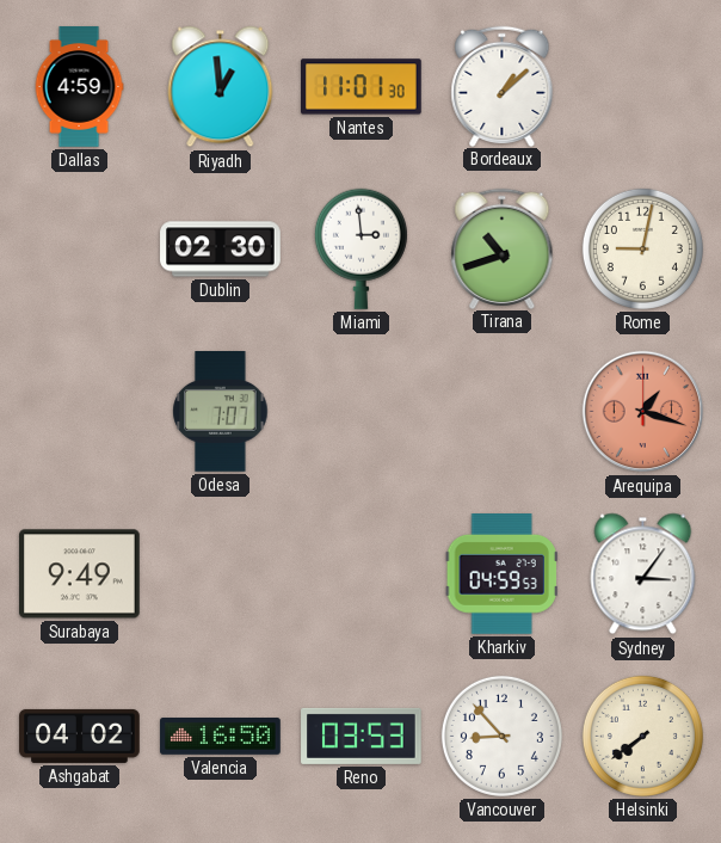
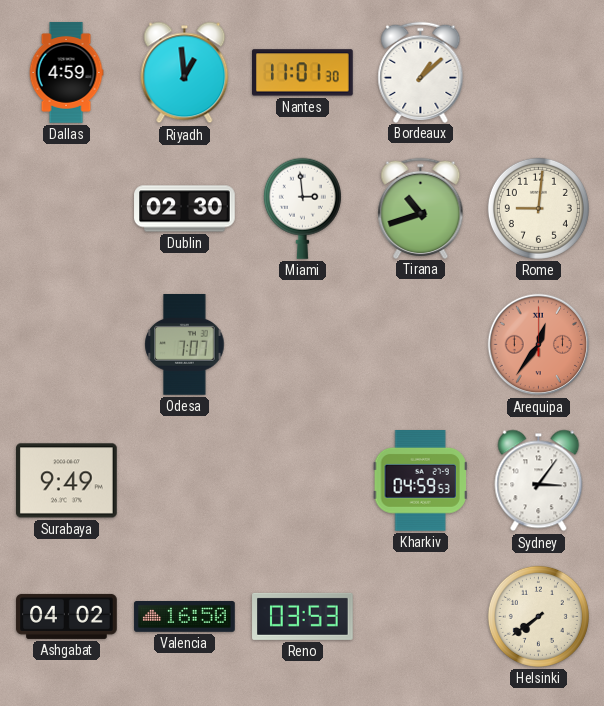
Rome: 9:02 -> 9:01
Arequipa: 1:18 -> 12:36
Vancouver: 8:53 -> none
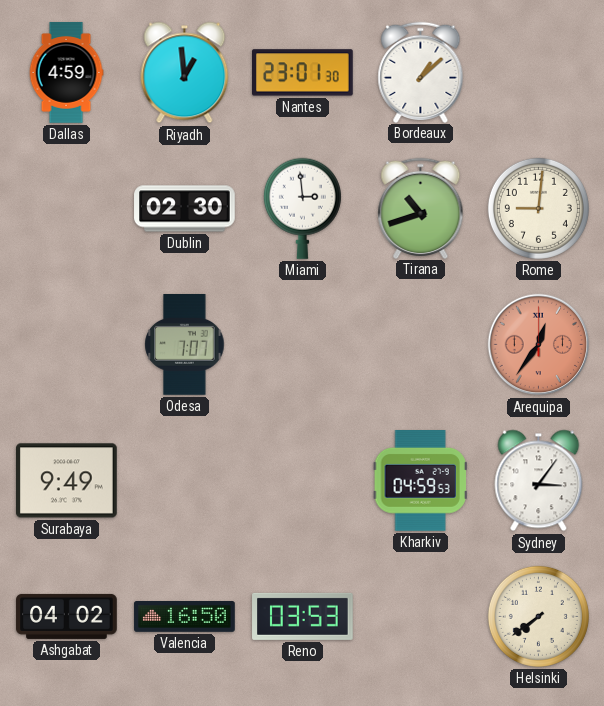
Nantes: 11:01 -> 23:01
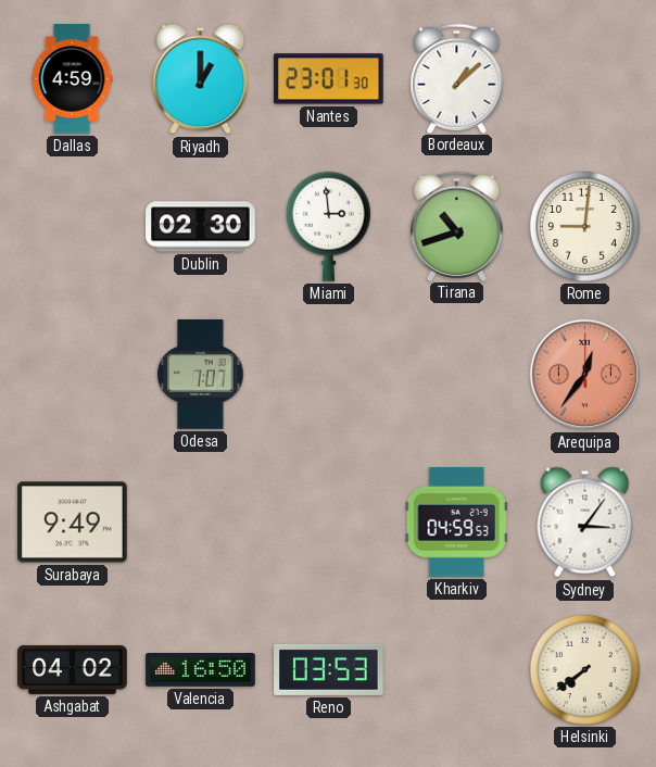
Riyadh: 12:59 -> 1:00
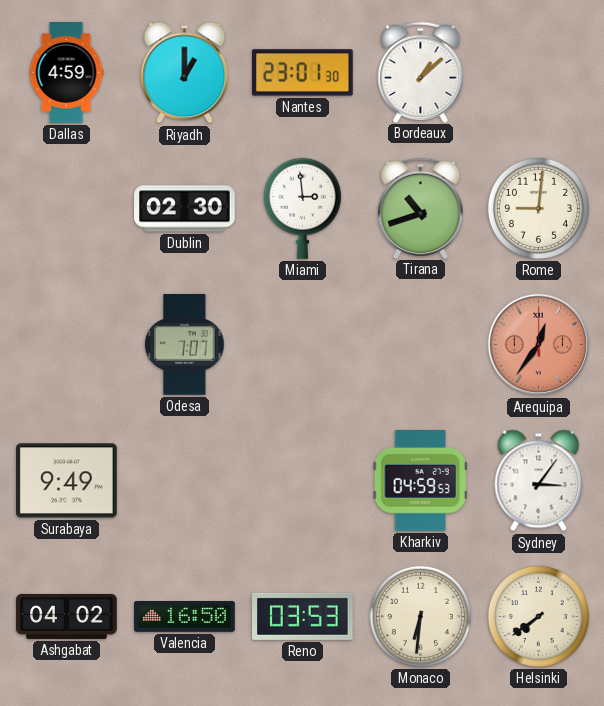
Monaco: none -> 6:31
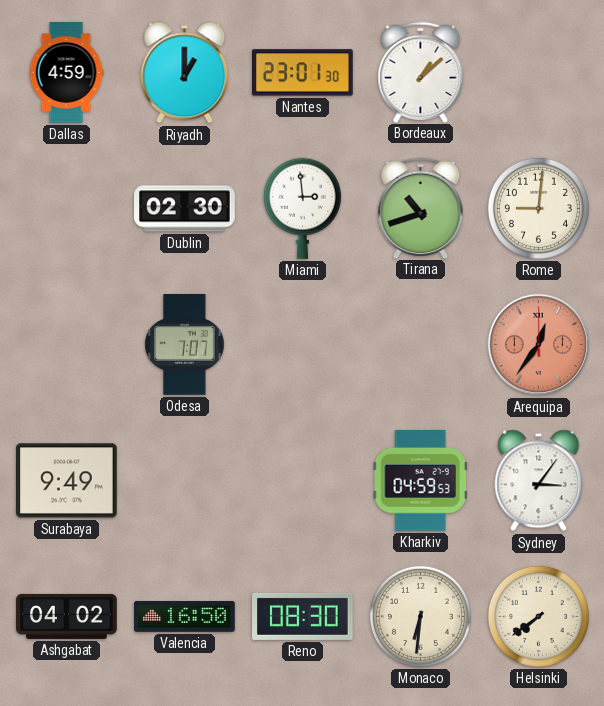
Reno: 03:53 -> 08:30
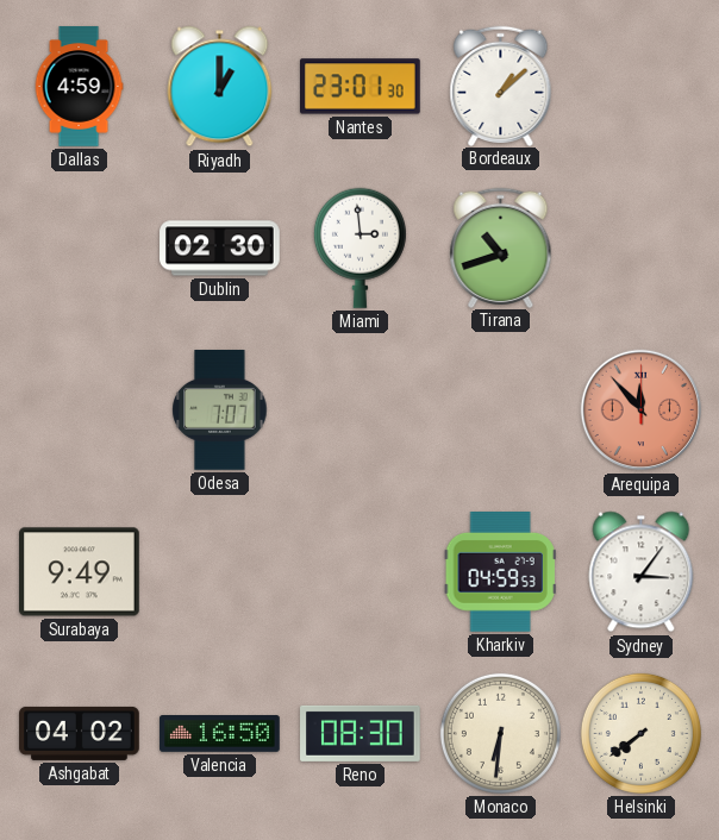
Rome: 9:01 -> none
Arequipa: 12:36 -> 11:53
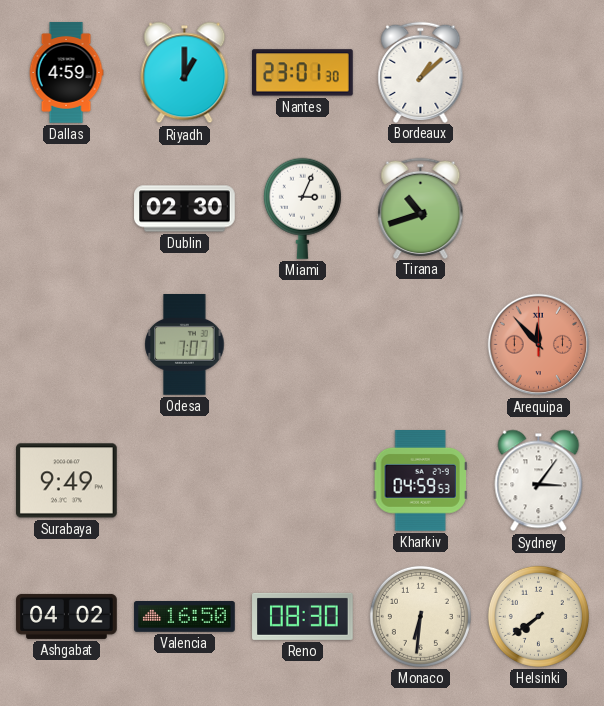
Miami: 2:59 -> 3:04
